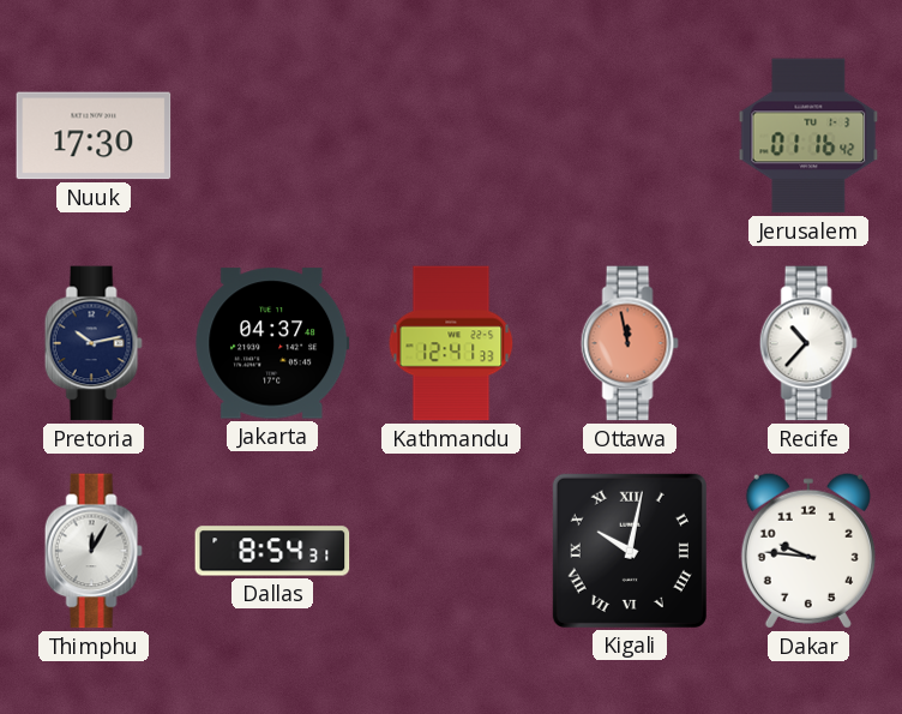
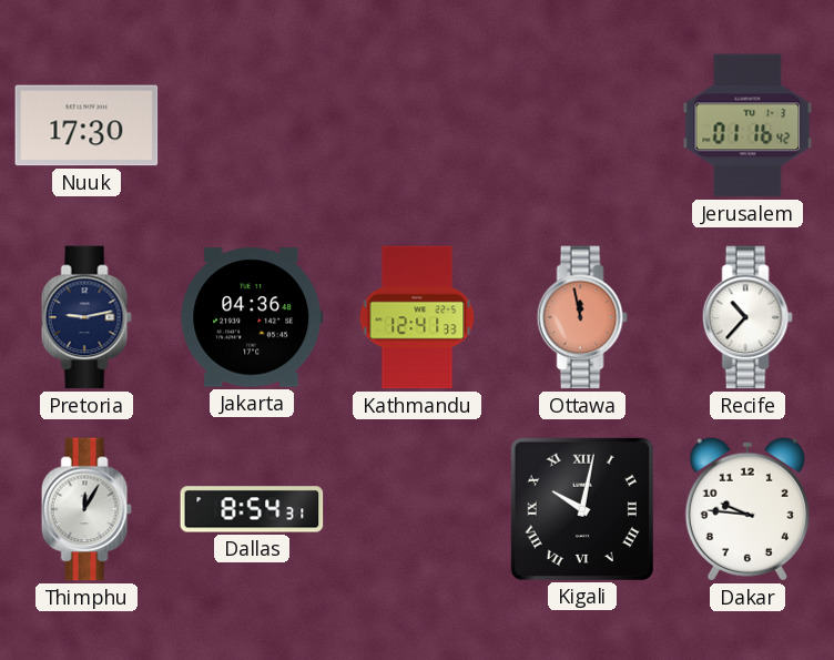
Pretoria: 10:13 -> 9:13
Jakarta: 04:37 -> 04:36
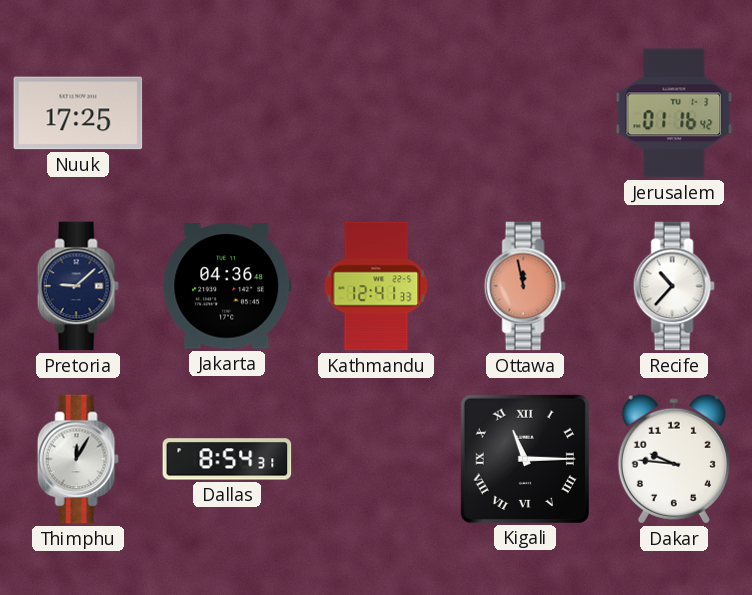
Nuuk: 17:30 -> 17:25
Pretoria: 9:13 -> 9:08
Kigali: 10:02 -> 11:15
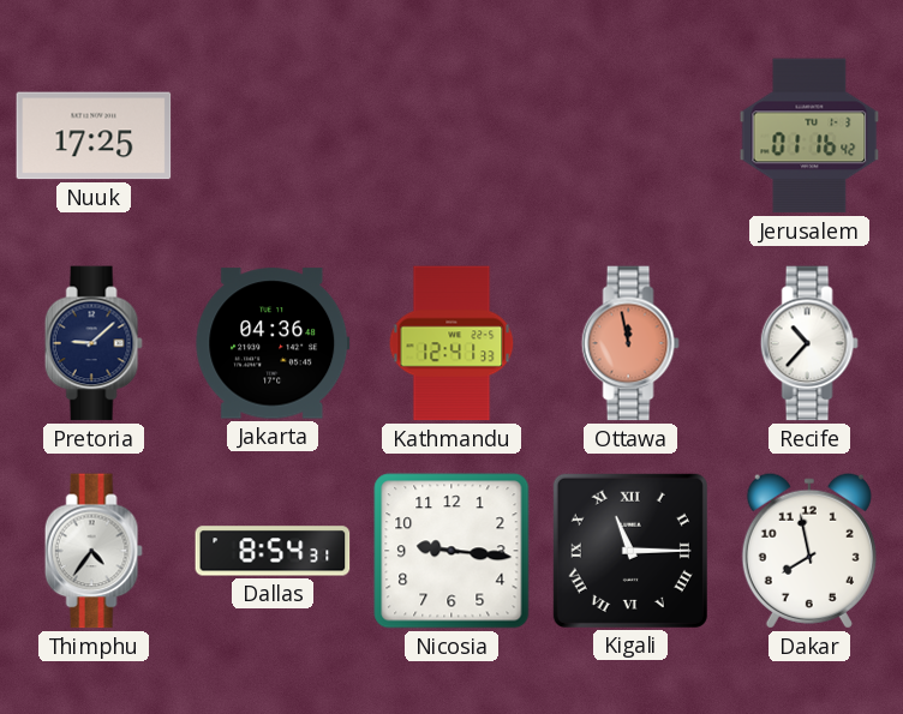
Thimphu: 12:05 -> 4:36
Nicosia: none -> 9:16
Dakar: 9:46 -> 7:58
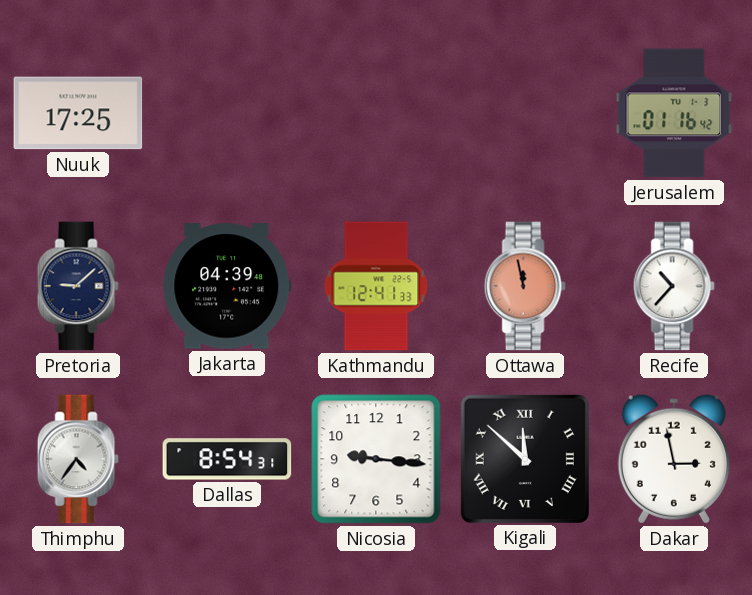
Jakarta: 04:36 -> 04:39
Kigali: 11:15 -> 11:52
Dakar: 7:58 -> 2:58
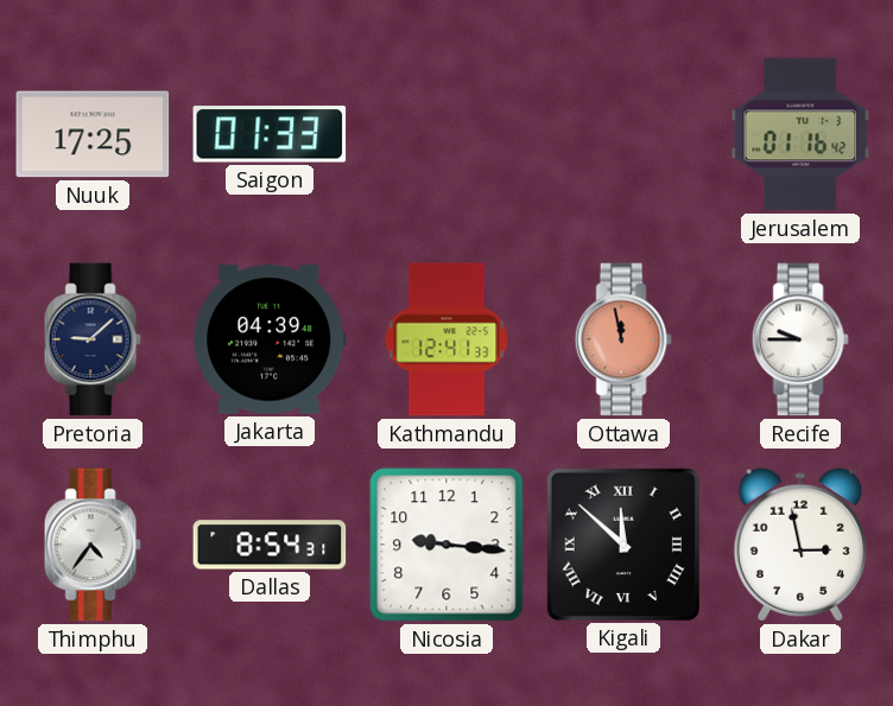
Saigon: none -> 01:33
Recife: 10:37 -> 9:45
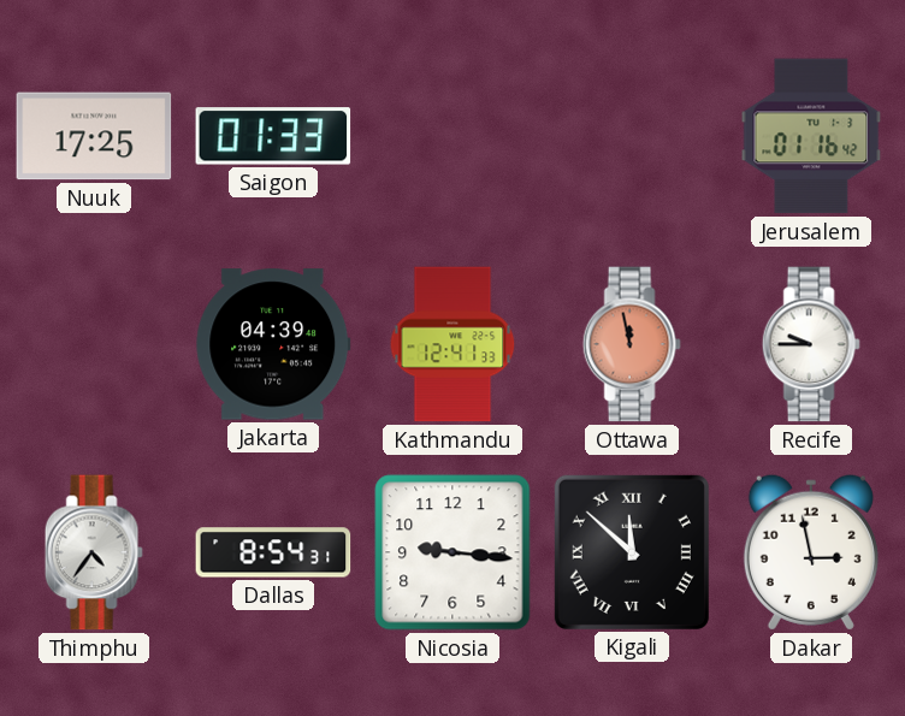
Pretoria: 9:08 -> none
